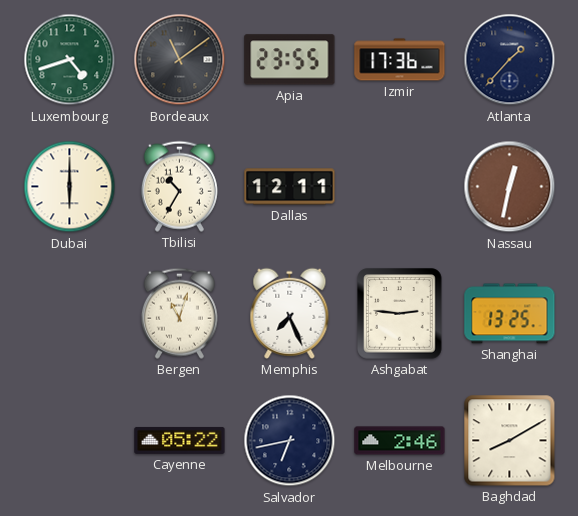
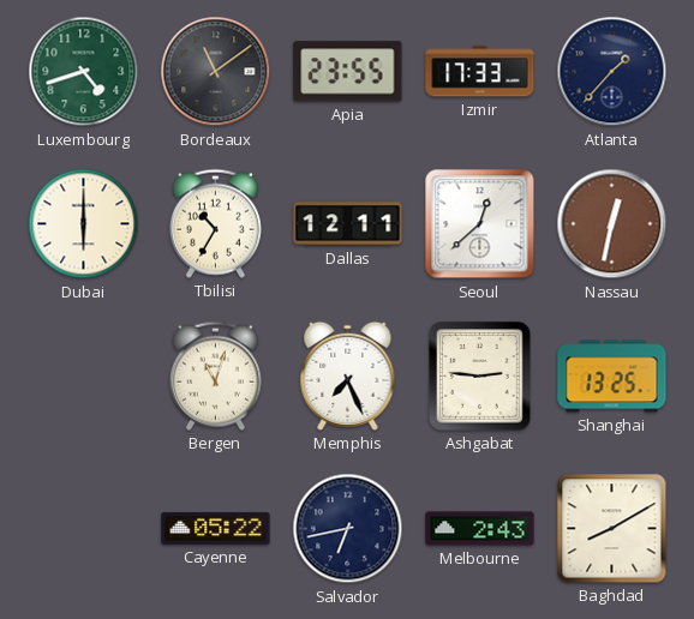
Izmir: 17:36 -> 17:33
Seoul: none -> 12:38
Melbourne: 2:46 -> 2:43
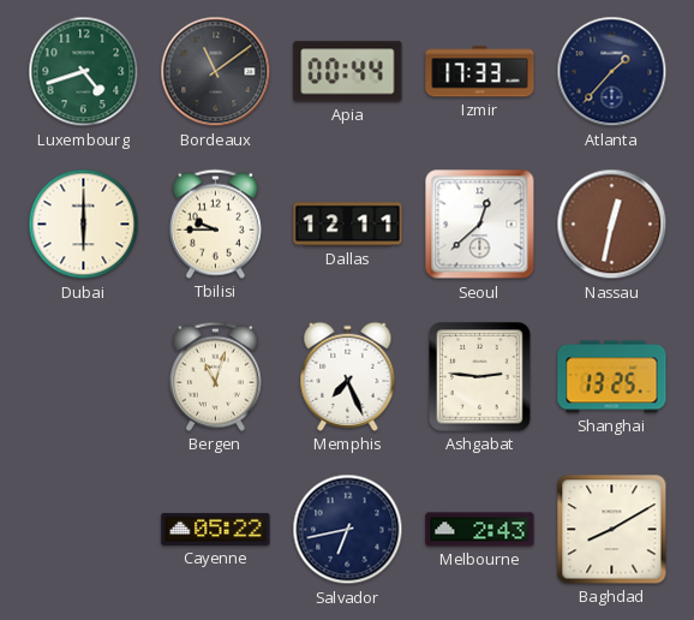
Apia: 23:55 -> 00:44
Tbilisi: 10:35 -> 9:45
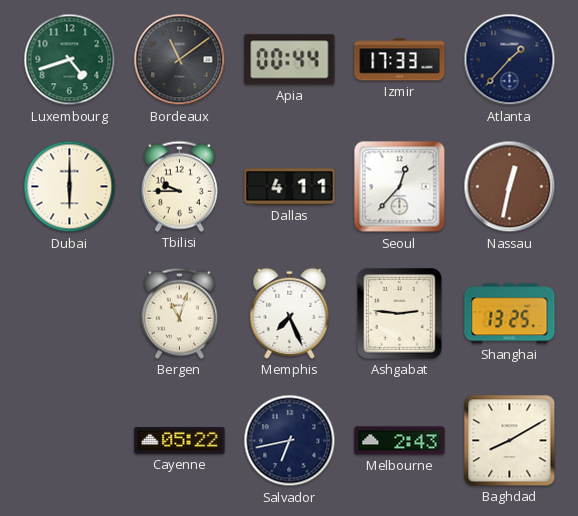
Dallas: 12:11 -> 4:11
Seoul: 12:38 -> 12:37
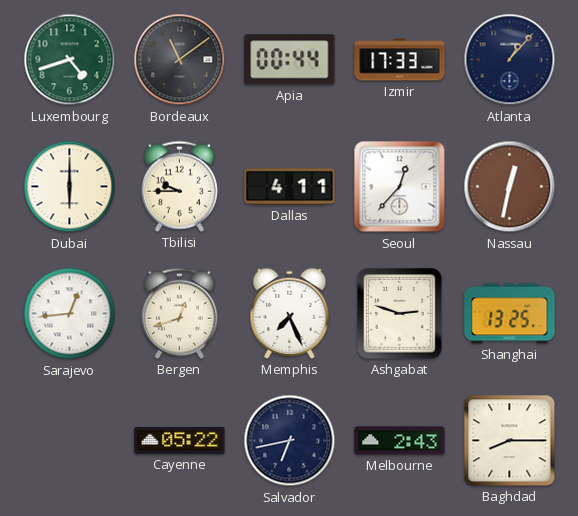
Atlanta: 1:37 -> 1:07
Sarajevo: none -> 12:44
Bergen: 11:03 -> 12:42
Ashgabat: 2:46 -> 2:48
Baghdad: 8:10 -> 8:15
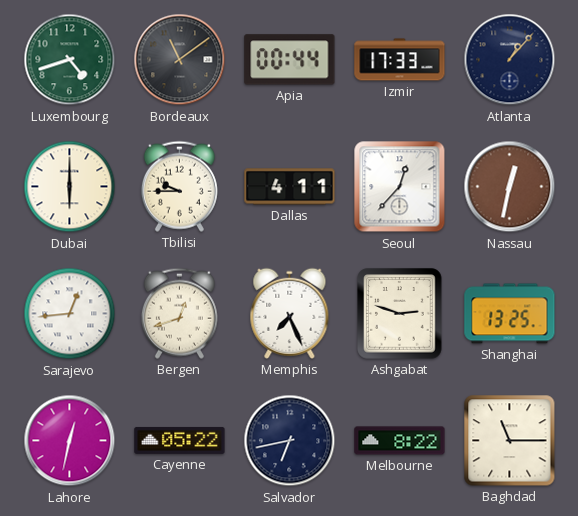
Lahore: none -> 12:32
Melbourne: 2:43 -> 8:22
Baghdad: 8:15 -> 11:15
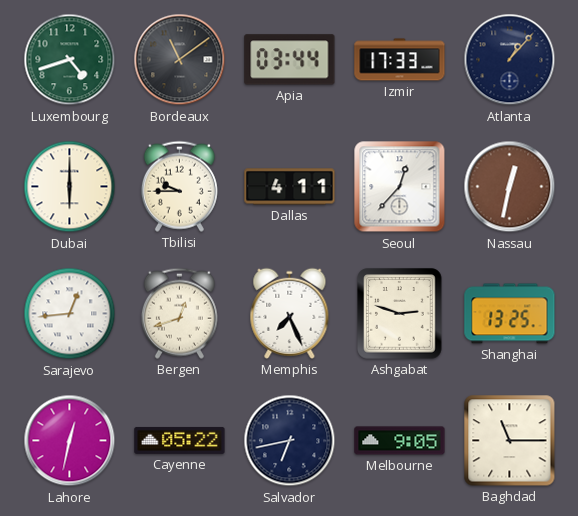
Apia: 00:44 -> 03:44
Melbourne: 8:22 -> 9:05
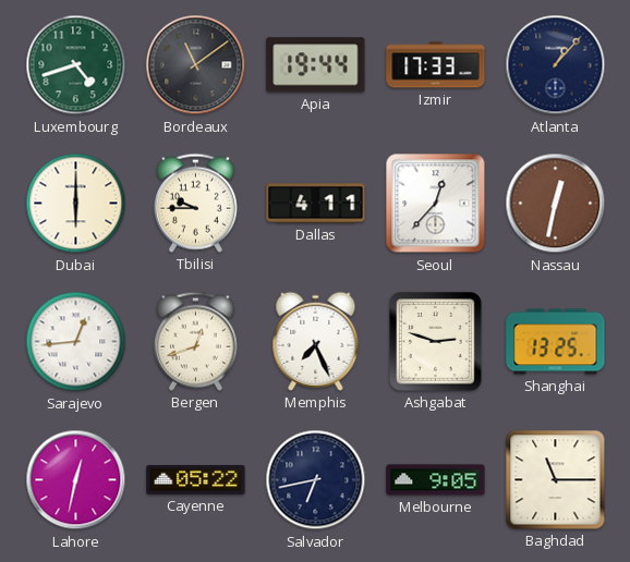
Apia: 03:44 -> 19:44
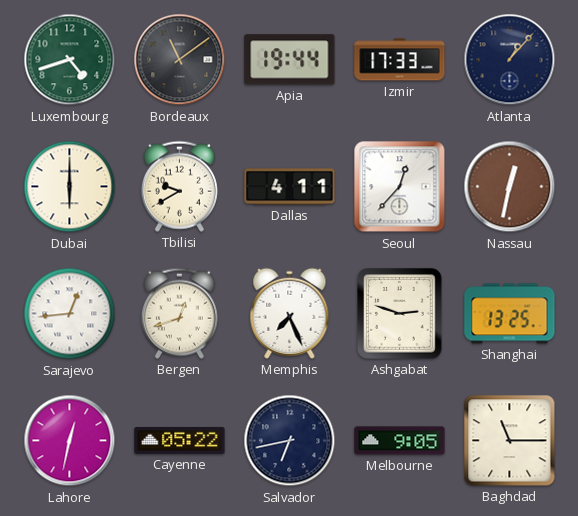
Tbilisi: 9:45 -> 9:40
